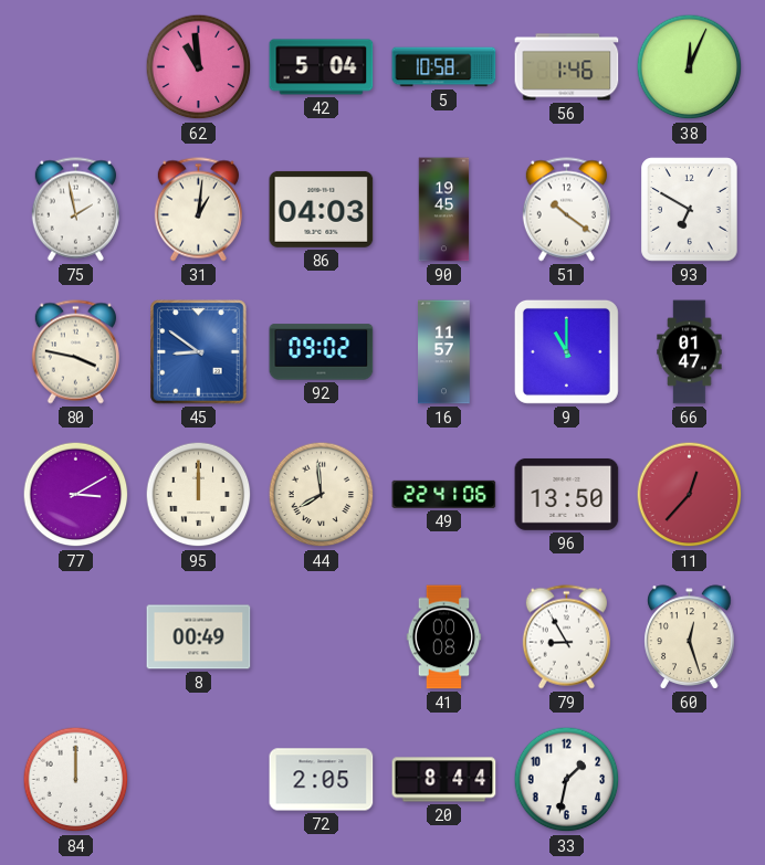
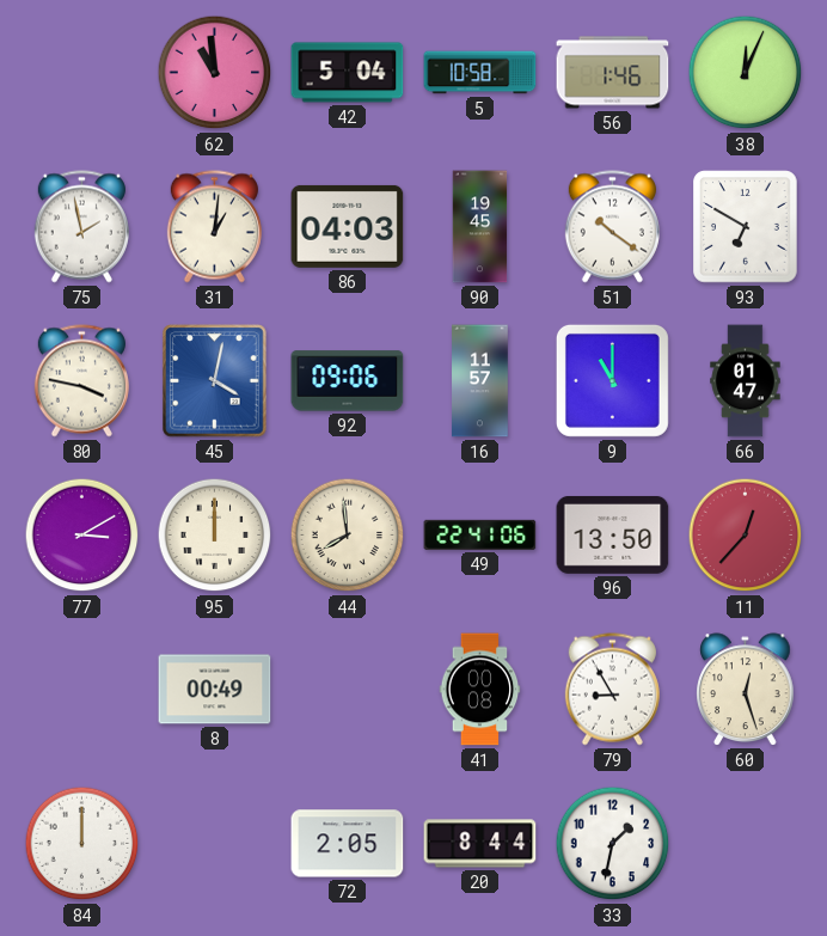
45: 8:51 -> 4:02
92: 09:02 -> 09:06
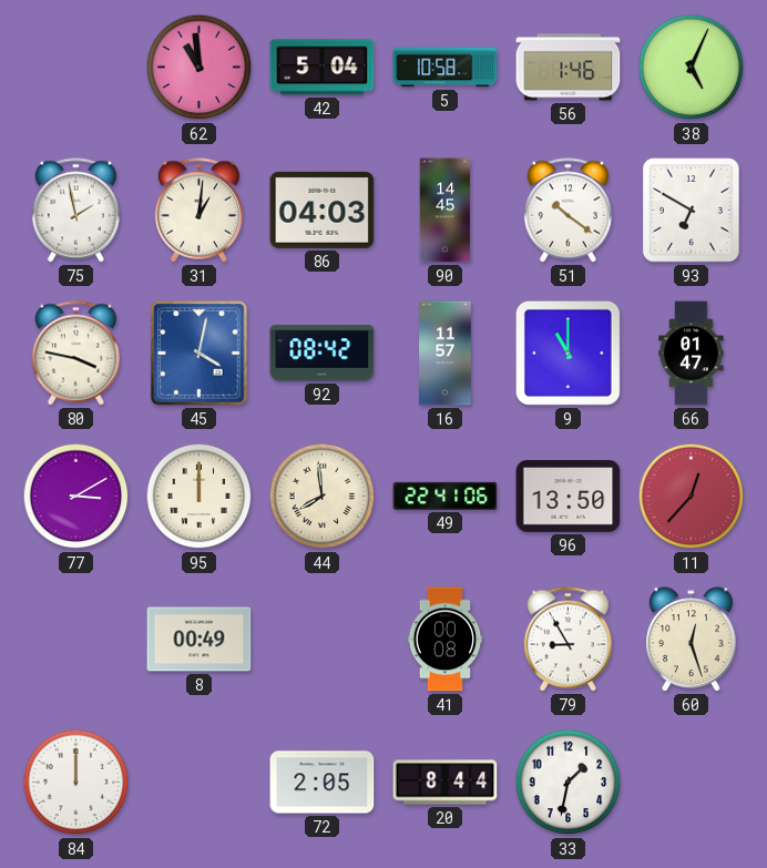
38: 12:04 -> 5:04
90: 19:45 -> 14:45
92: 09:06 -> 08:42
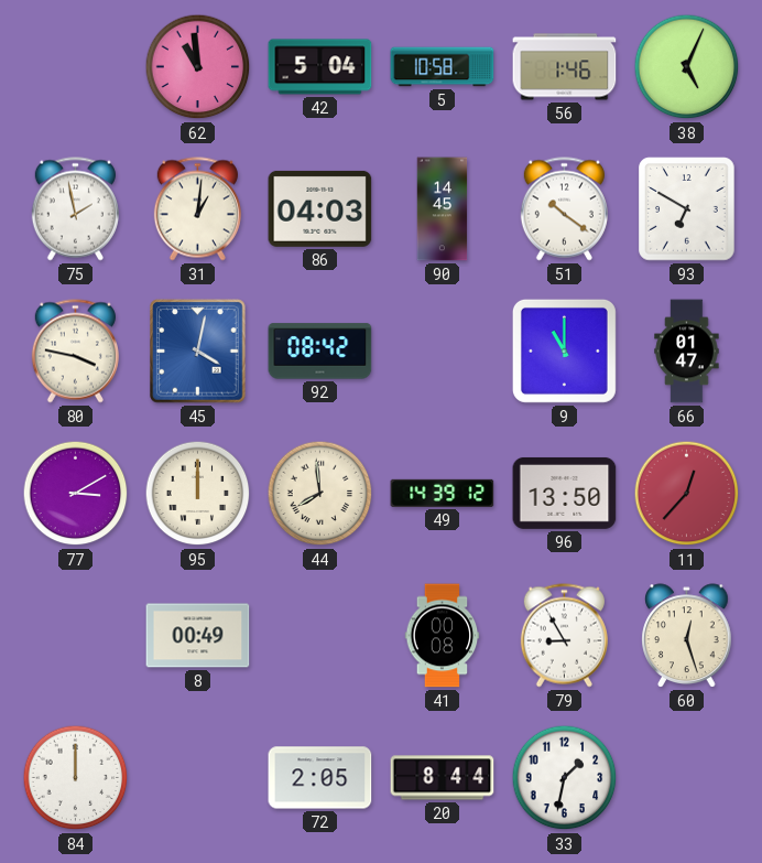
16: 11:57 -> none
49: 22:41 -> 14:39
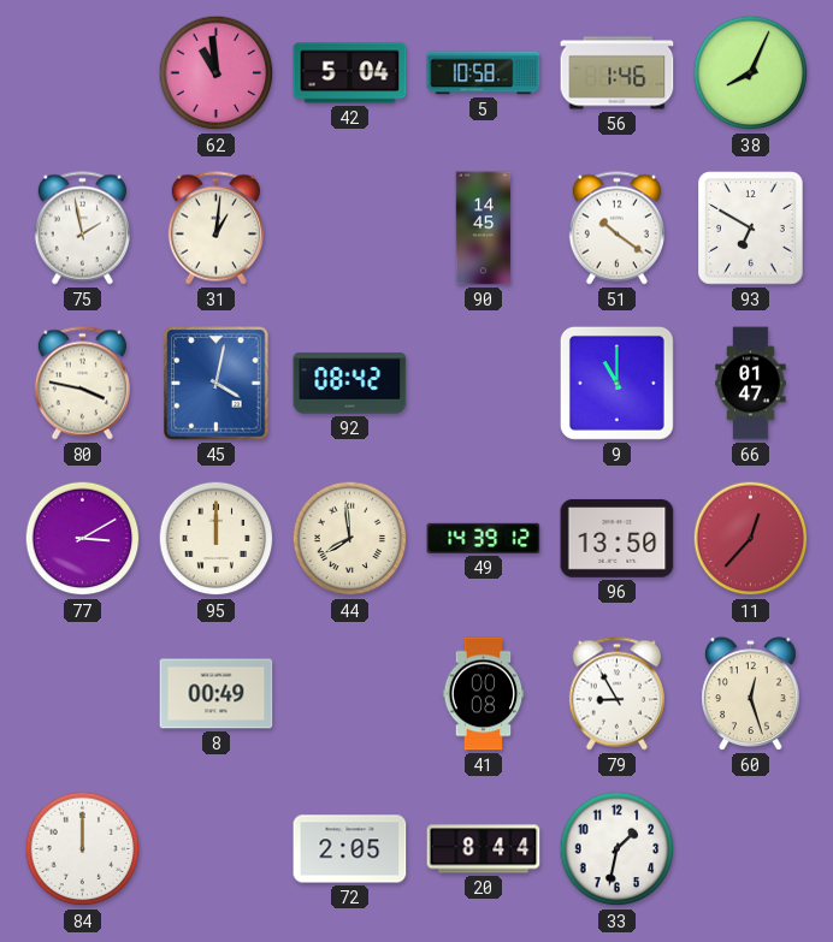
38: 5:04 -> 8:04
86: 04:03 -> none
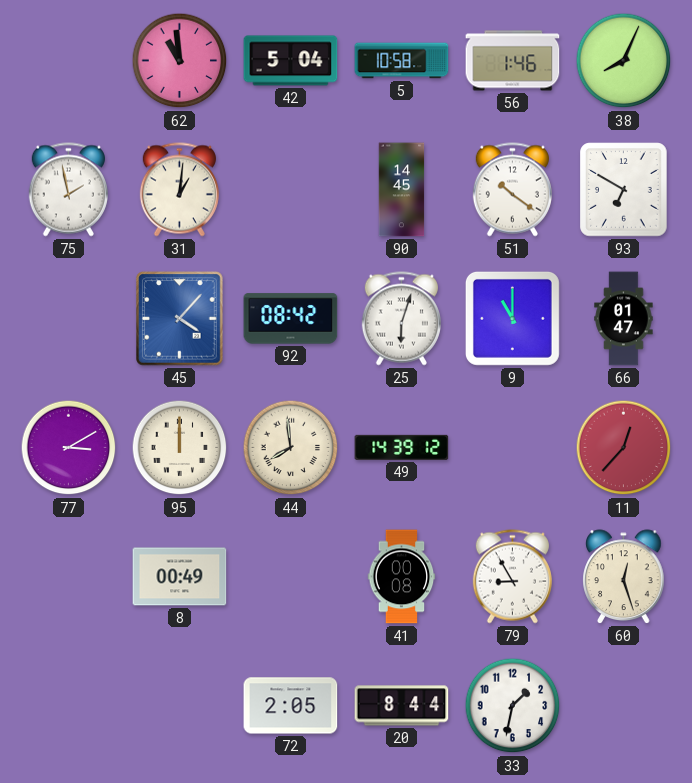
80: 3:47 -> none
45: 4:02 -> 4:07
25: none -> 6:03
96: 13:50 -> none
84: 12:00 -> none
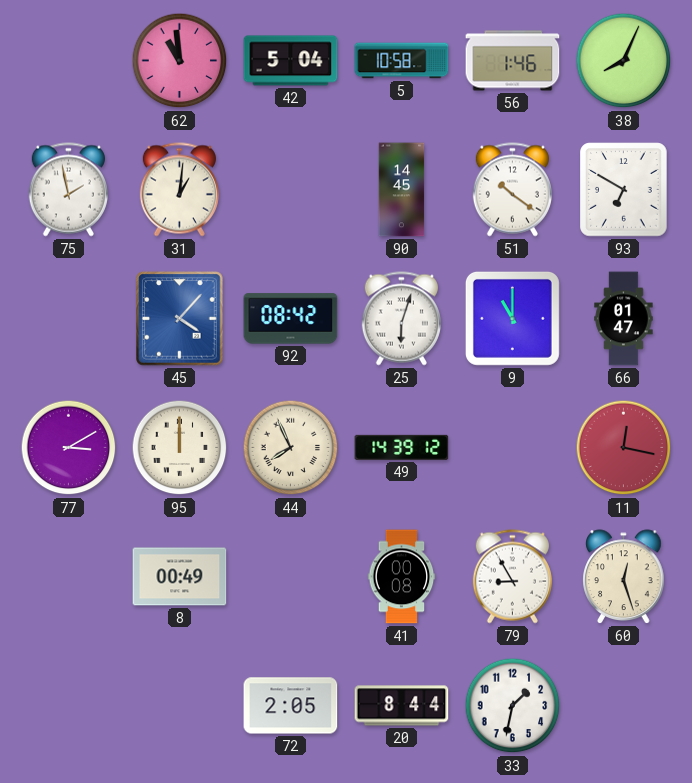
44: 7:59 -> 7:56
11: 12:37 -> 12:17
